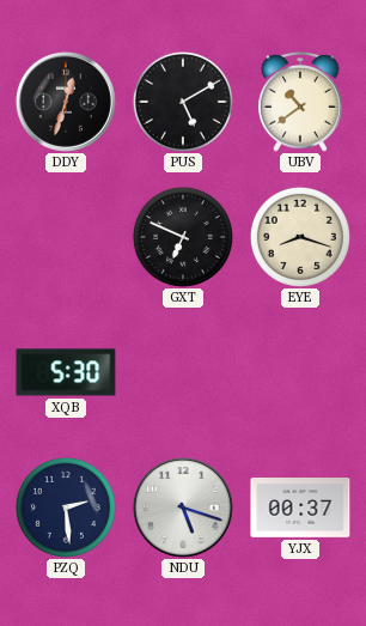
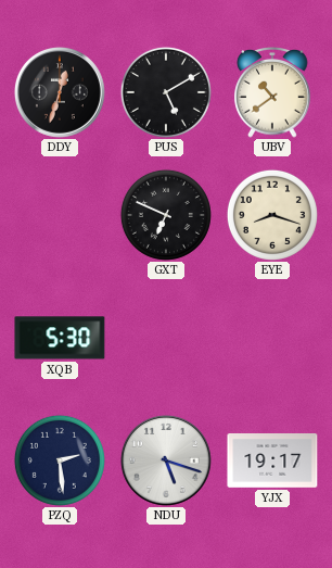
YJX: 00:37 -> 19:17
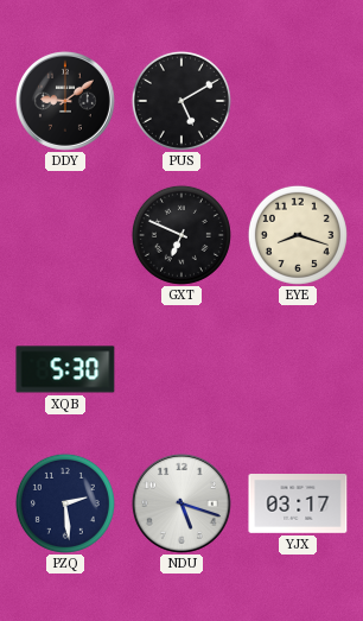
DDY: 12:33 -> 9:09
UBV: 10:39 -> none
YJX: 19:17 -> 03:17
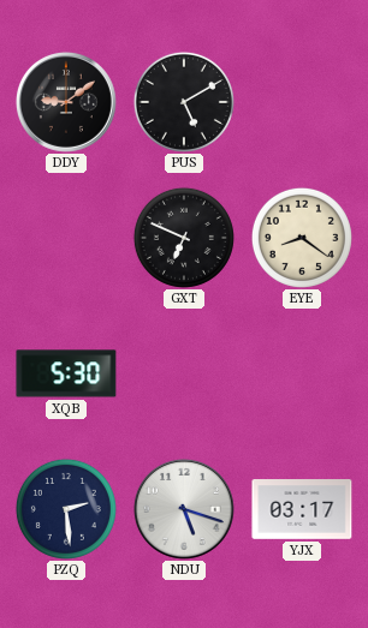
EYE: 8:18 -> 8:21
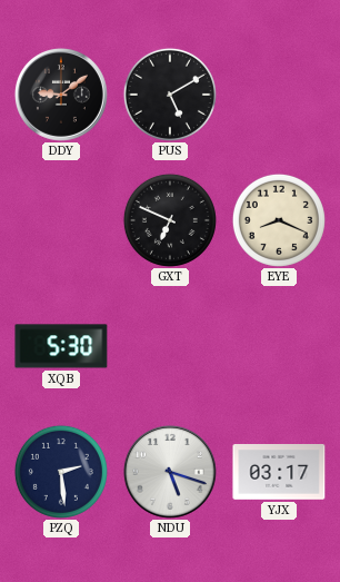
EYE: 8:21 -> 8:19
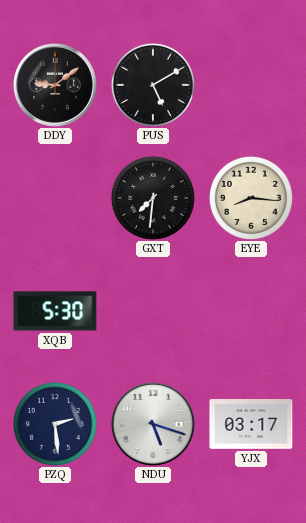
GXT: 6:49 -> 7:31
EYE: 8:19 -> 8:16
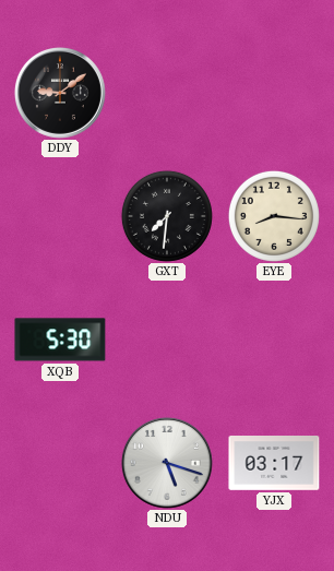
PUS: 5:10 -> none
PZQ: 2:29 -> none
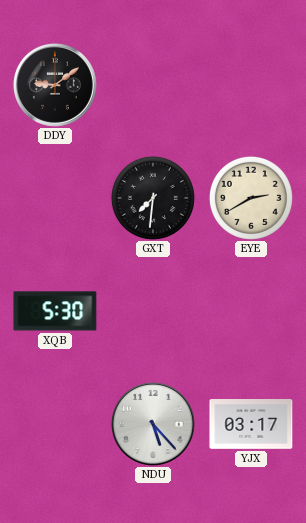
EYE: 8:16 -> 2:40
NDU: 5:18 -> 5:23
